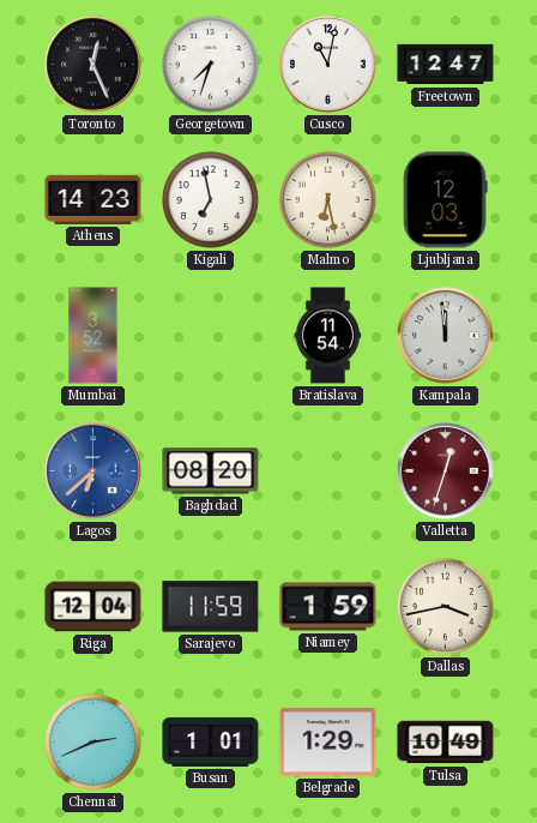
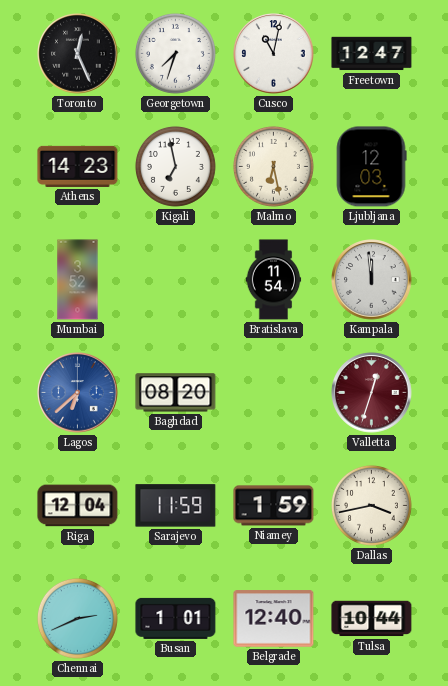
Belgrade: 1:29 -> 12:40
Tulsa: 10:49 -> 10:44
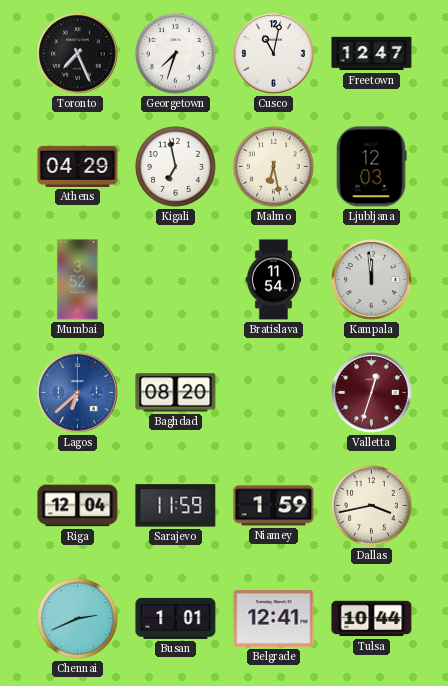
Toronto: 12:26 -> 7:26
Athens: 14:23 -> 04:29
Belgrade: 12:40 -> 12:41
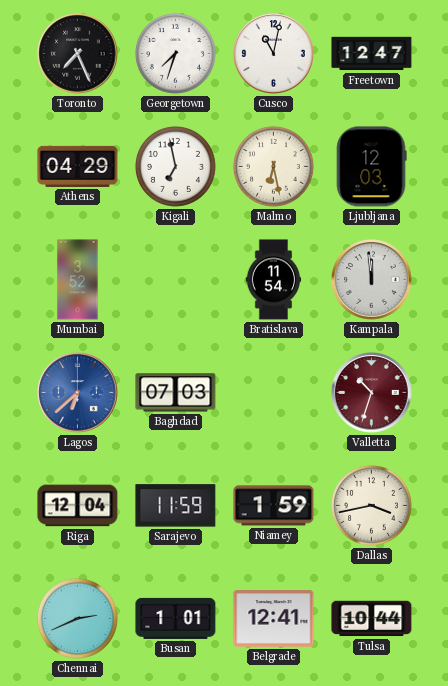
Baghdad: 08:20 -> 07:03
Valletta: 12:33 -> 10:33
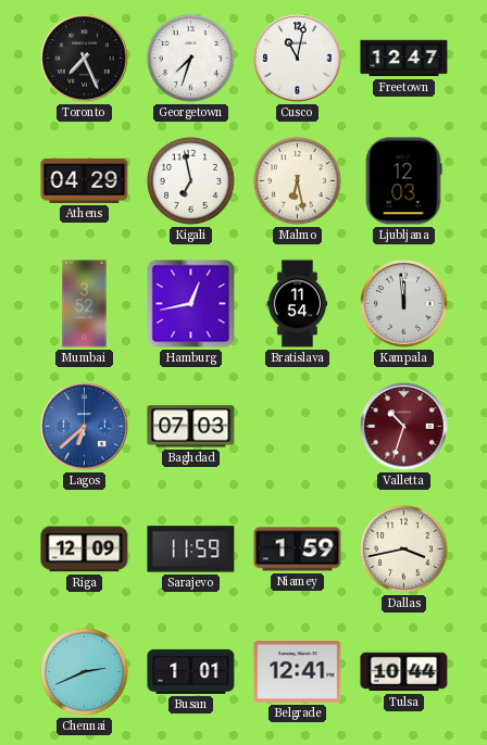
Hamburg: none -> 12:43
Riga: 12:04 -> 12:09
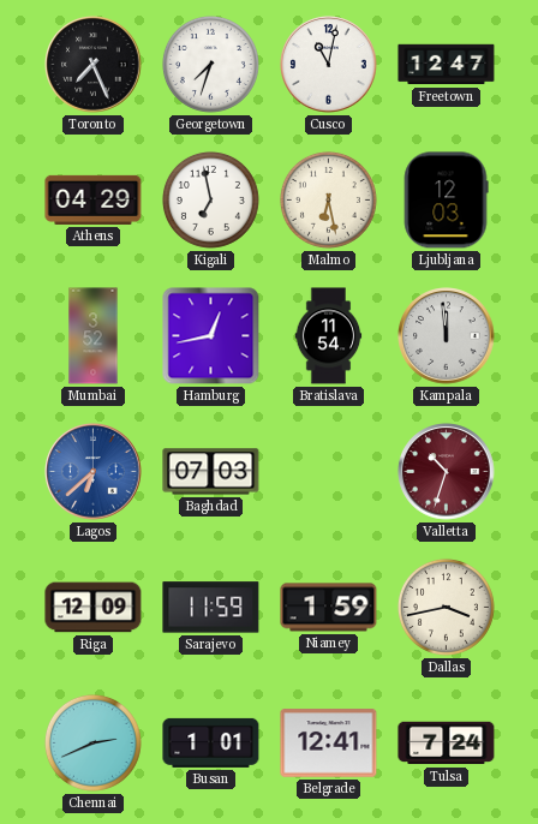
Tulsa: 10:44 -> 7:24
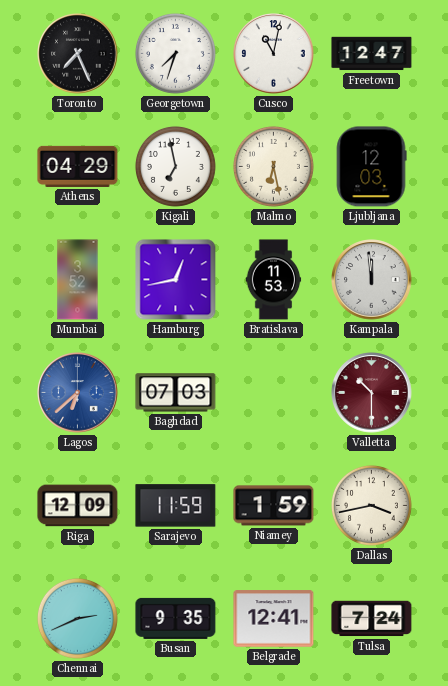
Bratislava: 11:54 -> 11:53
Valletta: 10:33 -> 10:30
Busan: 1:01 -> 9:35
